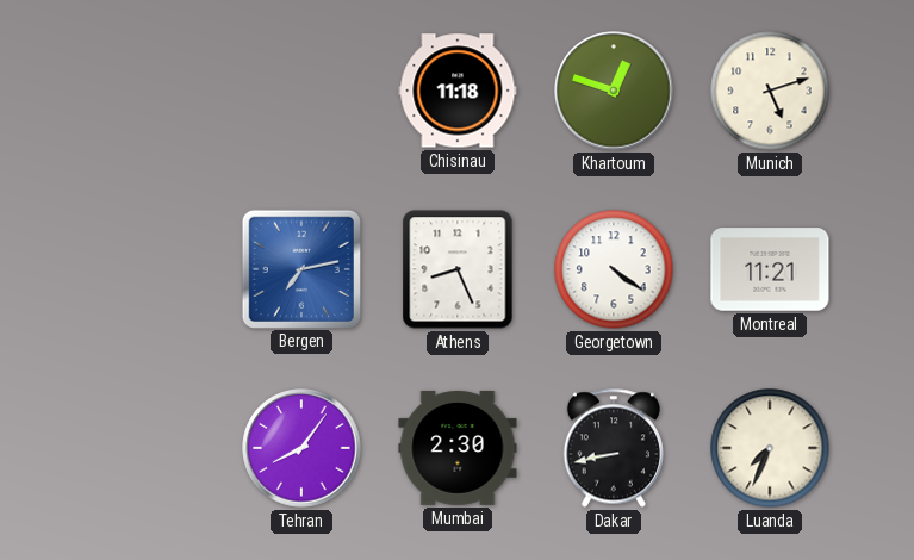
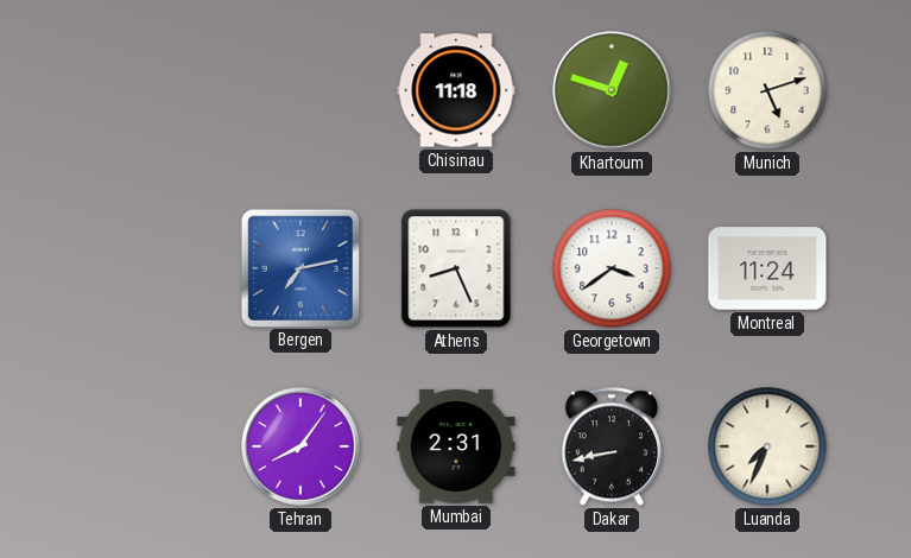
Georgetown: 4:21 -> 3:39
Montreal: 11:21 -> 11:24
Mumbai: 2:30 -> 2:31
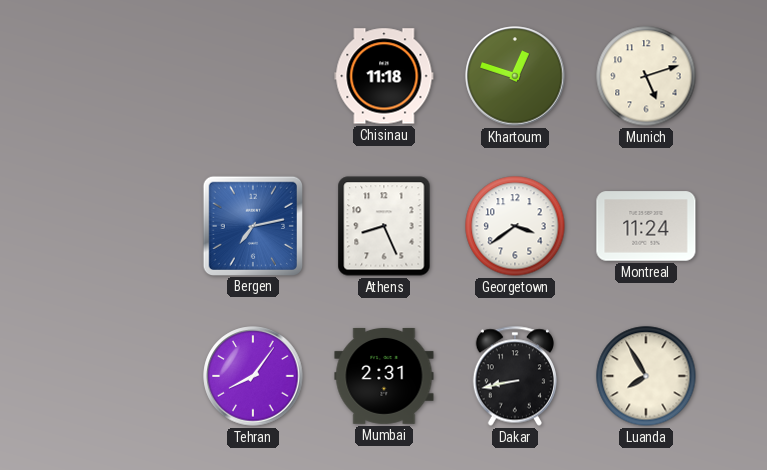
Luanda: 7:34 -> 7:55
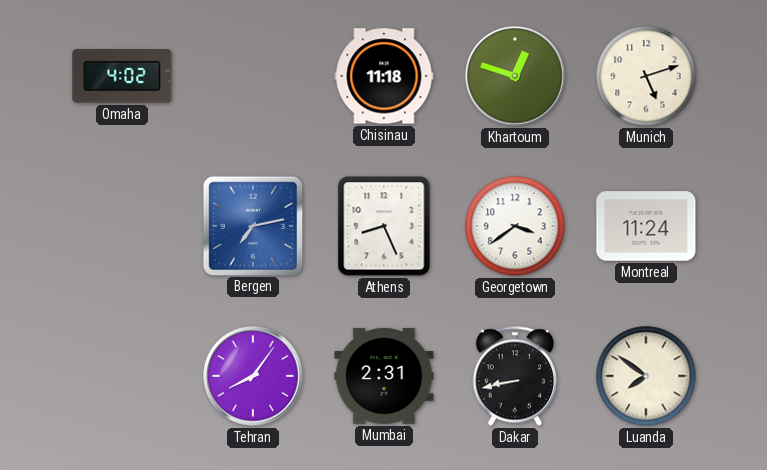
Omaha: none -> 4:02
Luanda: 7:55 -> 7:51
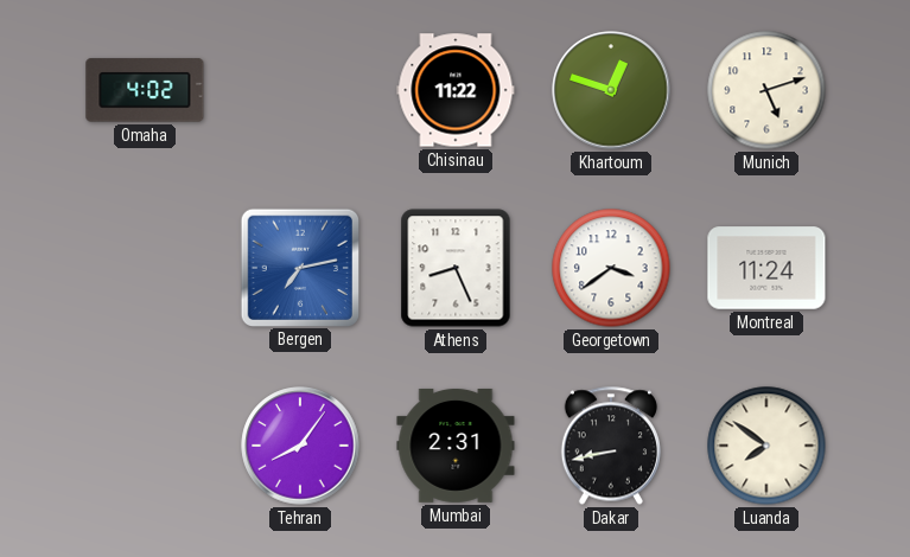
Chisinau: 11:18 -> 11:22
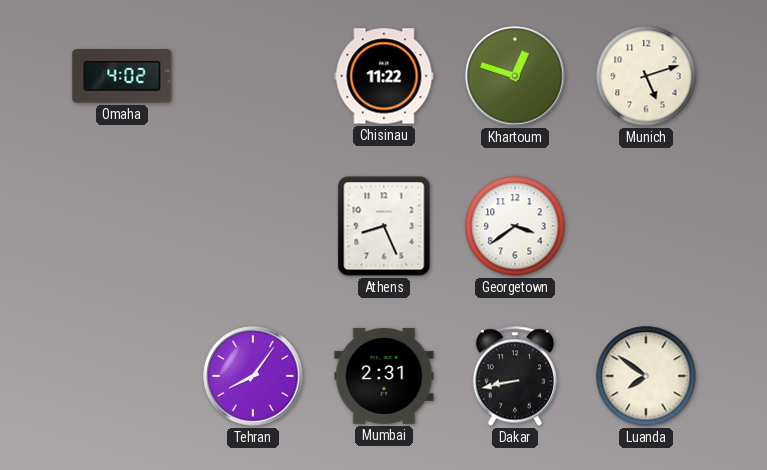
Bergen: 7:13 -> none
Montreal: 11:24 -> none
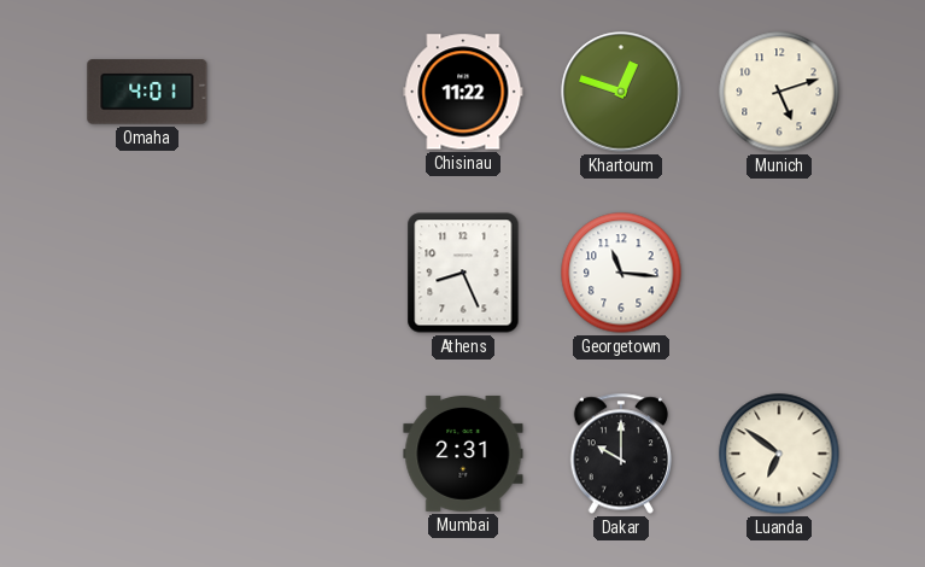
Omaha: 4:02 -> 4:01
Georgetown: 3:39 -> 11:16
Tehran: 8:06 -> none
Dakar: 8:43 -> 10:00
Luanda: 7:51 -> 6:51
